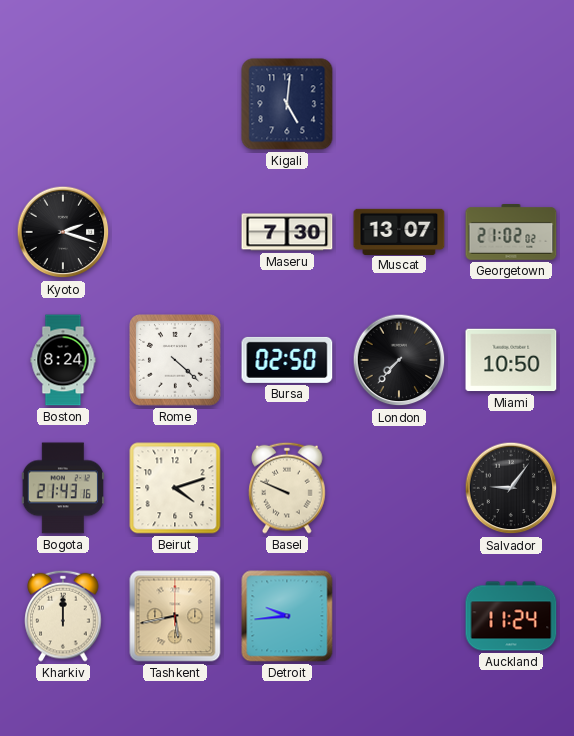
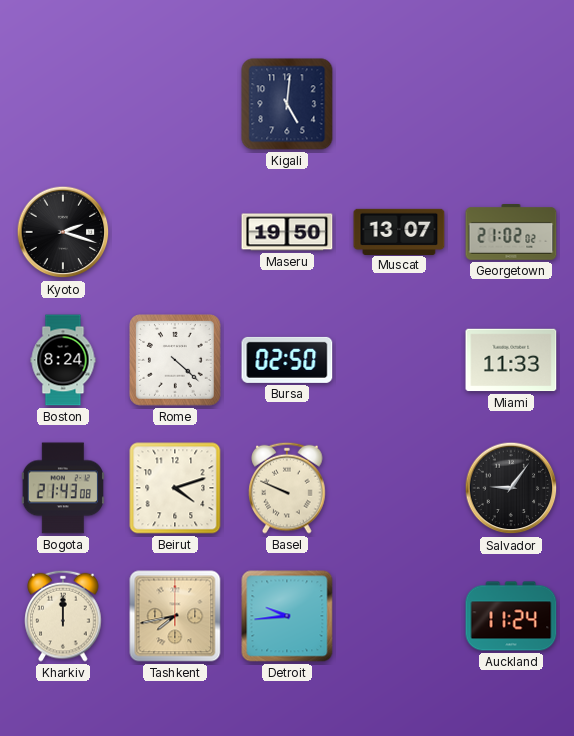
Maseru: 7:30 -> 19:50
London: 7:37 -> none
Miami: 10:50 -> 11:33
Bogota: 21:43:16 -> 21:43:08
Tashkent: 5:43 -> 7:43
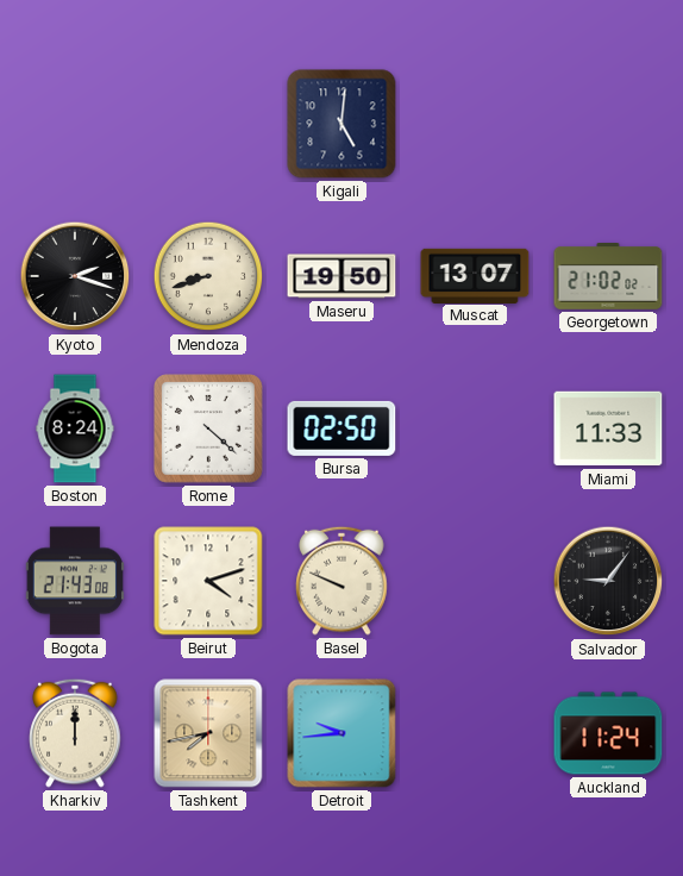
Mendoza: none -> 8:42
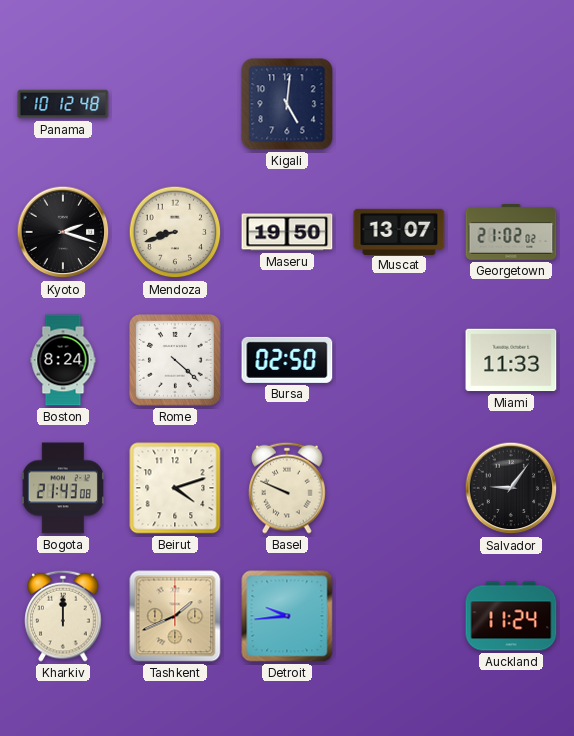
Panama: none -> 10:12
Tashkent: 7:43 -> 1:41
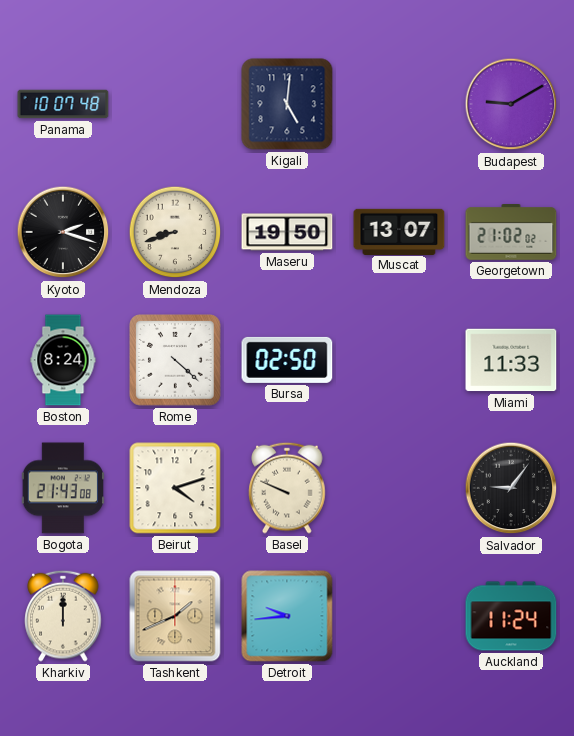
Panama: 10:12 -> 10:07
Budapest: none -> 9:10
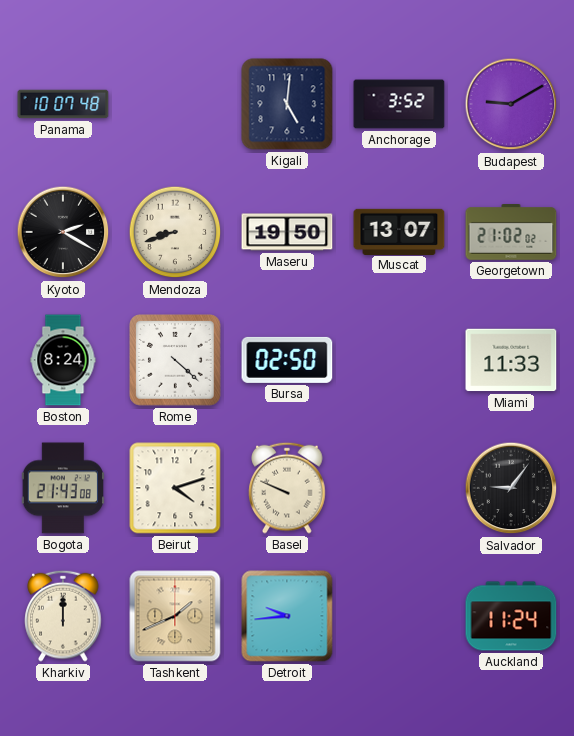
Anchorage: none -> 3:52
Kyoto: 2:18 -> 2:20
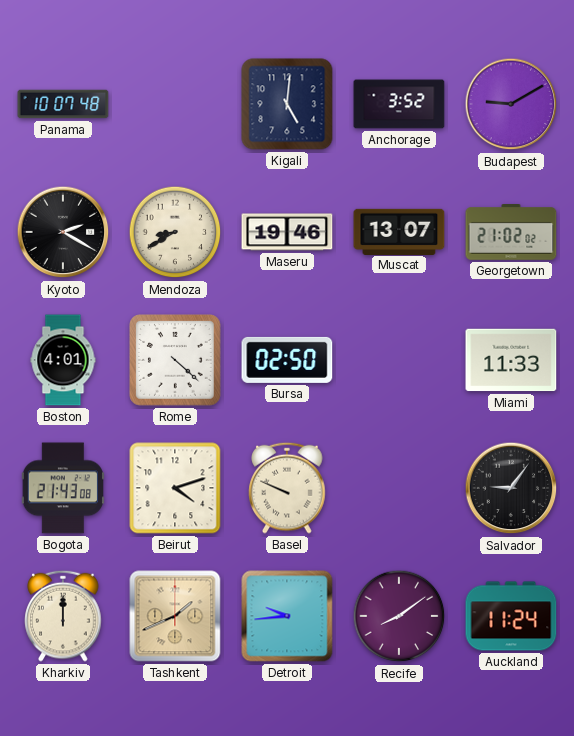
Mendoza: 8:42 -> 8:40
Maseru: 19:50 -> 19:46
Boston: 8:24 -> 4:01
Recife: none -> 8:09
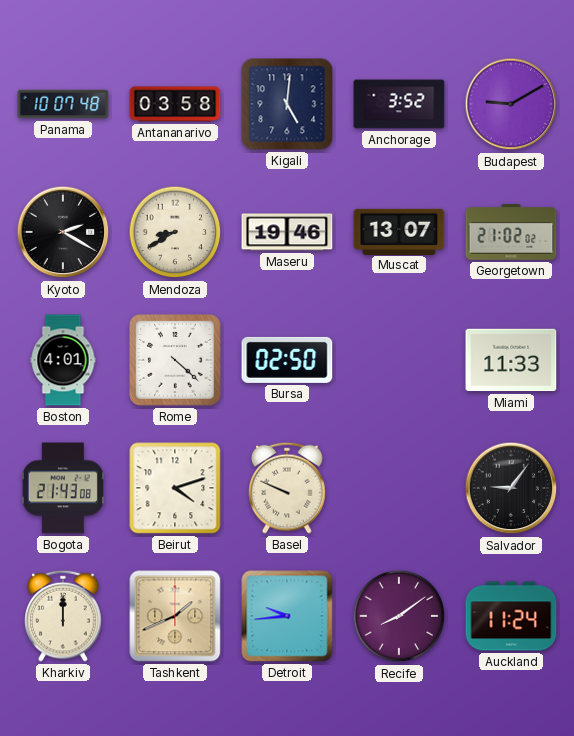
Antananarivo: none -> 03:58
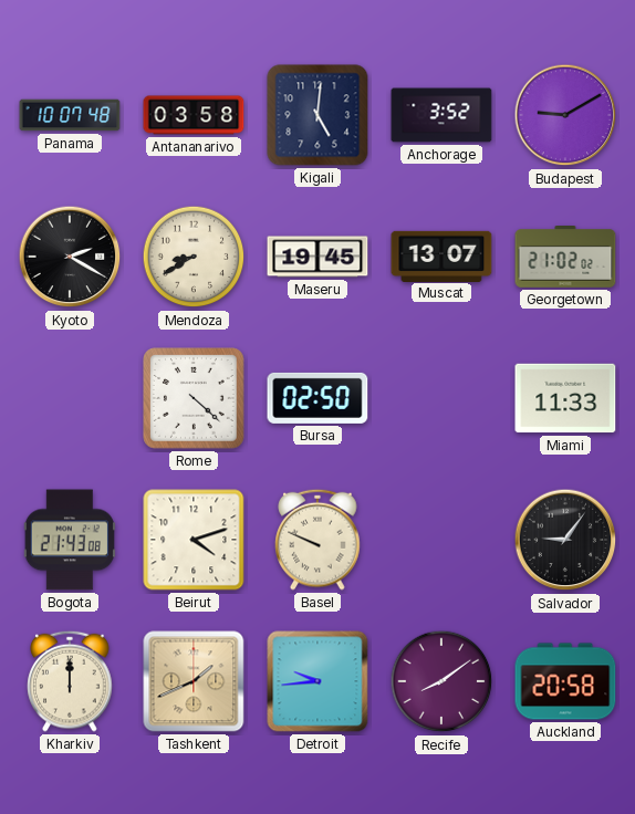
Maseru: 19:46 -> 19:45
Boston: 4:01 -> none
Auckland: 11:24 -> 20:58
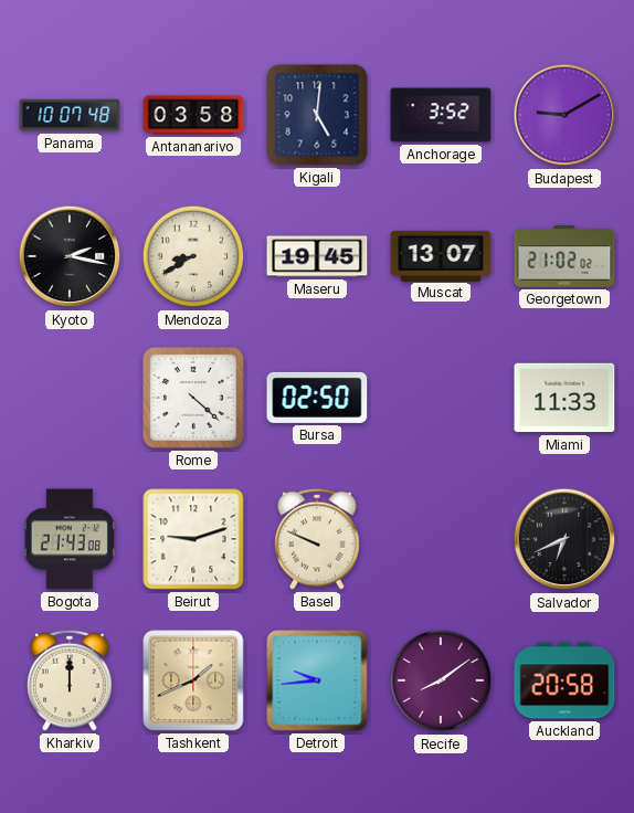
Kyoto: 2:20 -> 2:17
Beirut: 4:12 -> 9:12
Salvador: 9:06 -> 6:41
